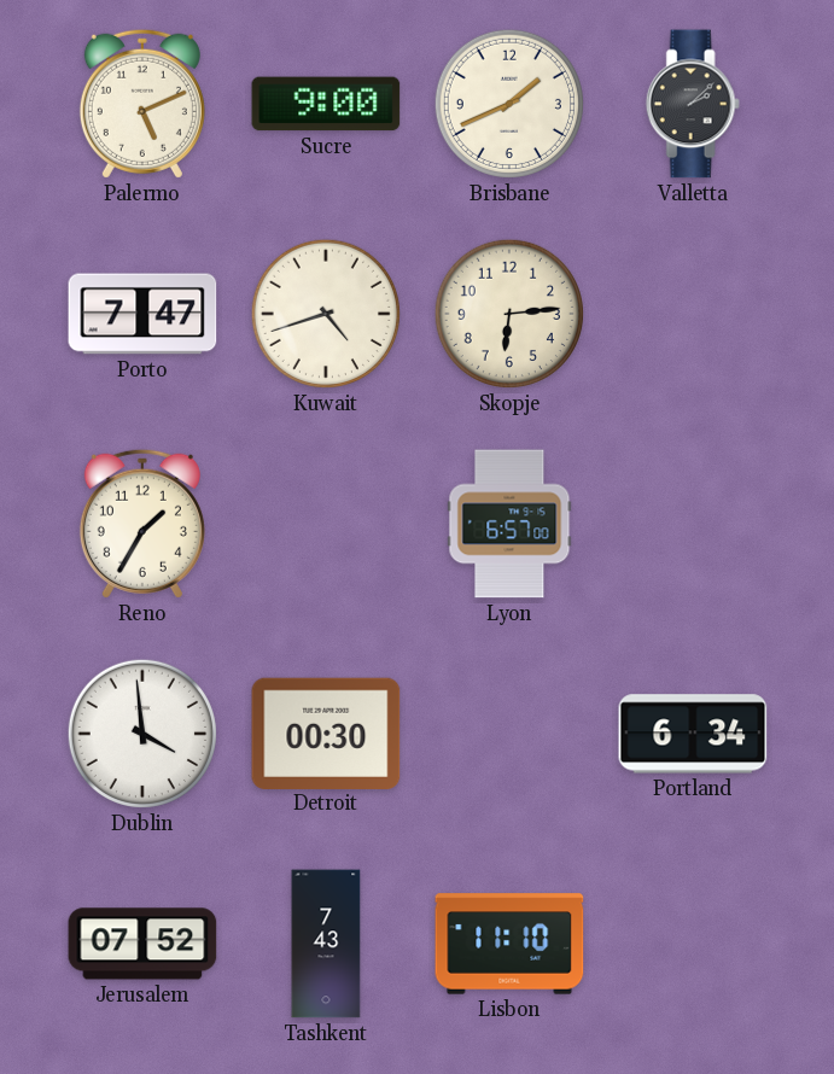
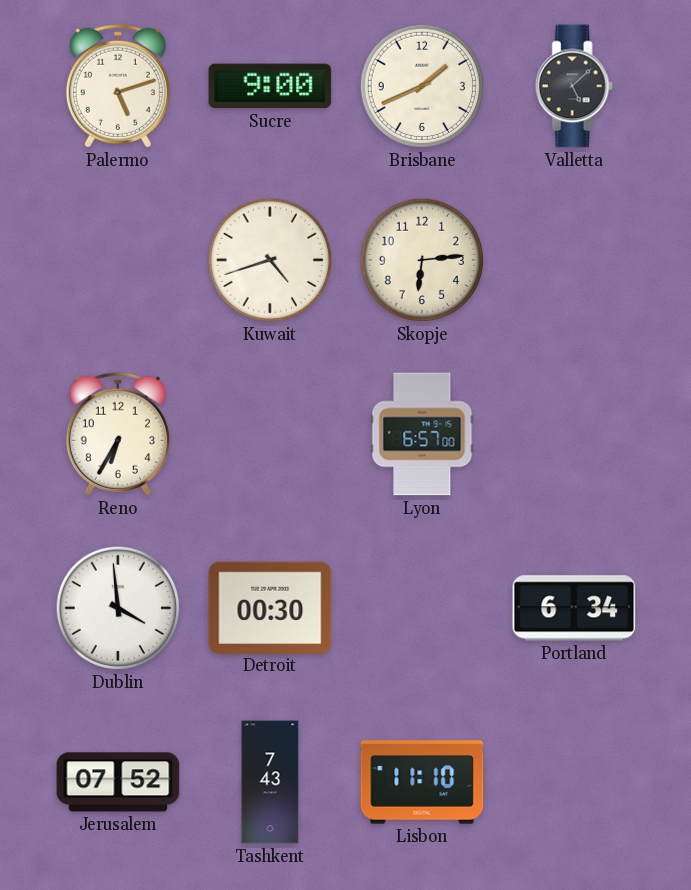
Palermo: 5:11 -> 5:12
Valletta: 2:08 -> 5:08
Porto: 7:47 -> none
Reno: 1:35 -> 6:35
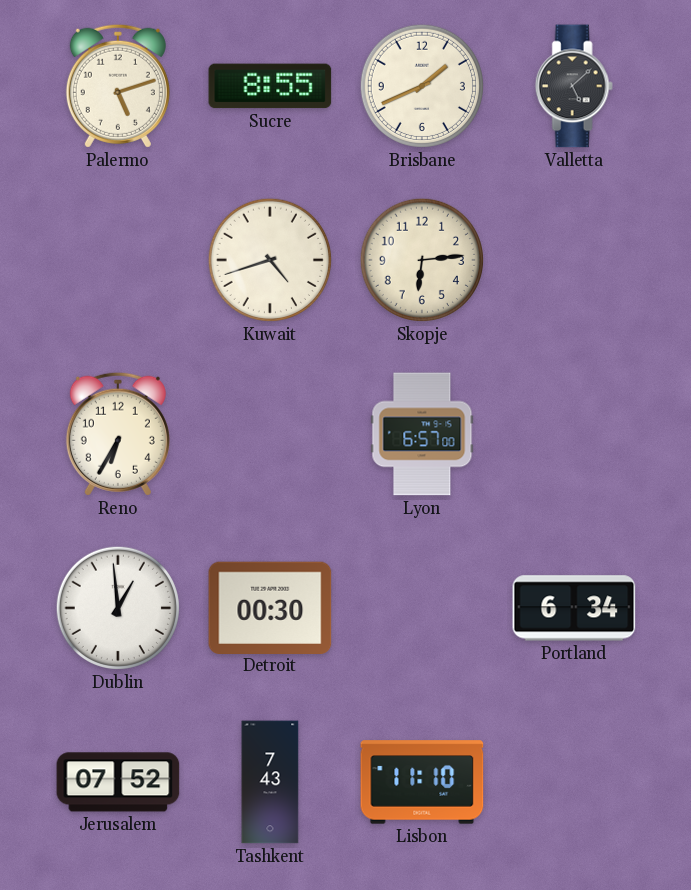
Sucre: 9:00 -> 8:55
Dublin: 3:59 -> 12:59
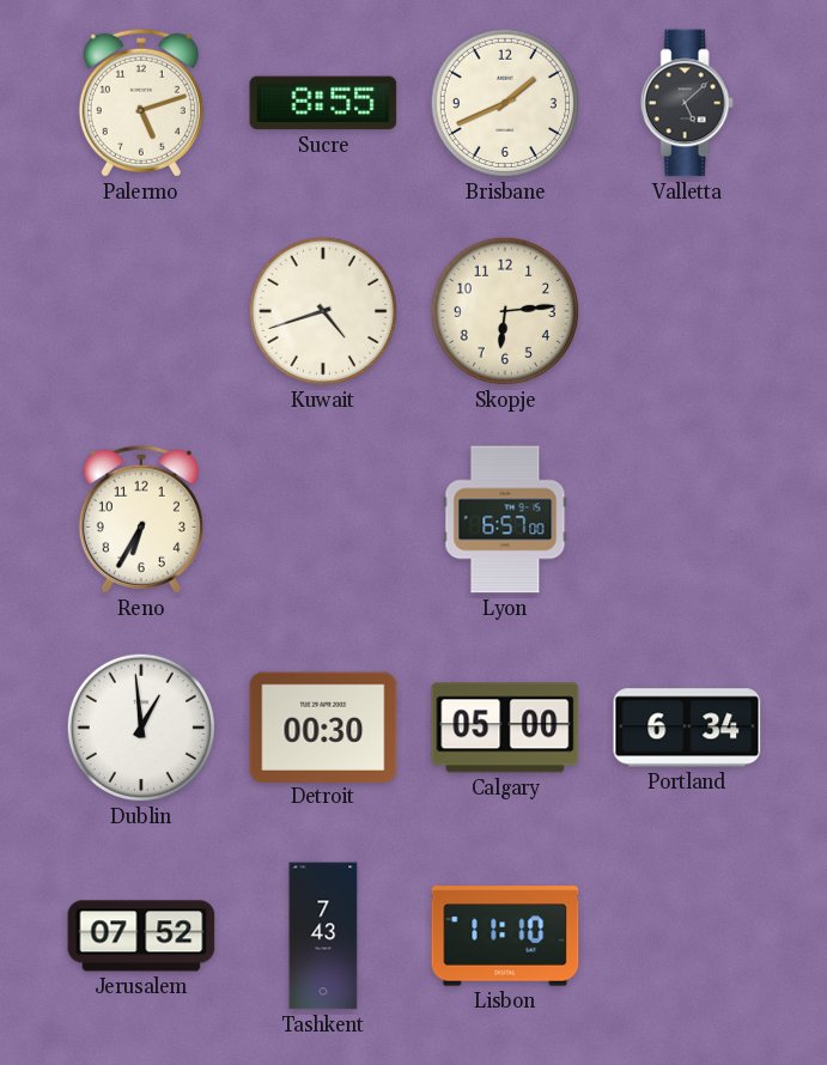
Calgary: none -> 05:00
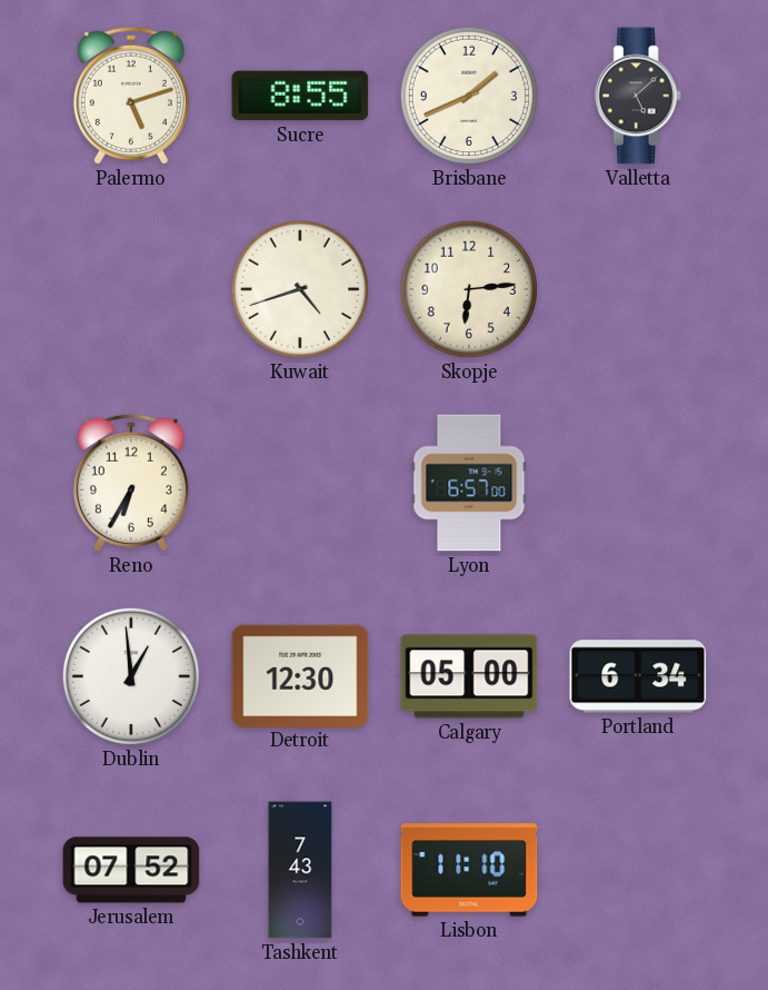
Detroit: 00:30 -> 12:30
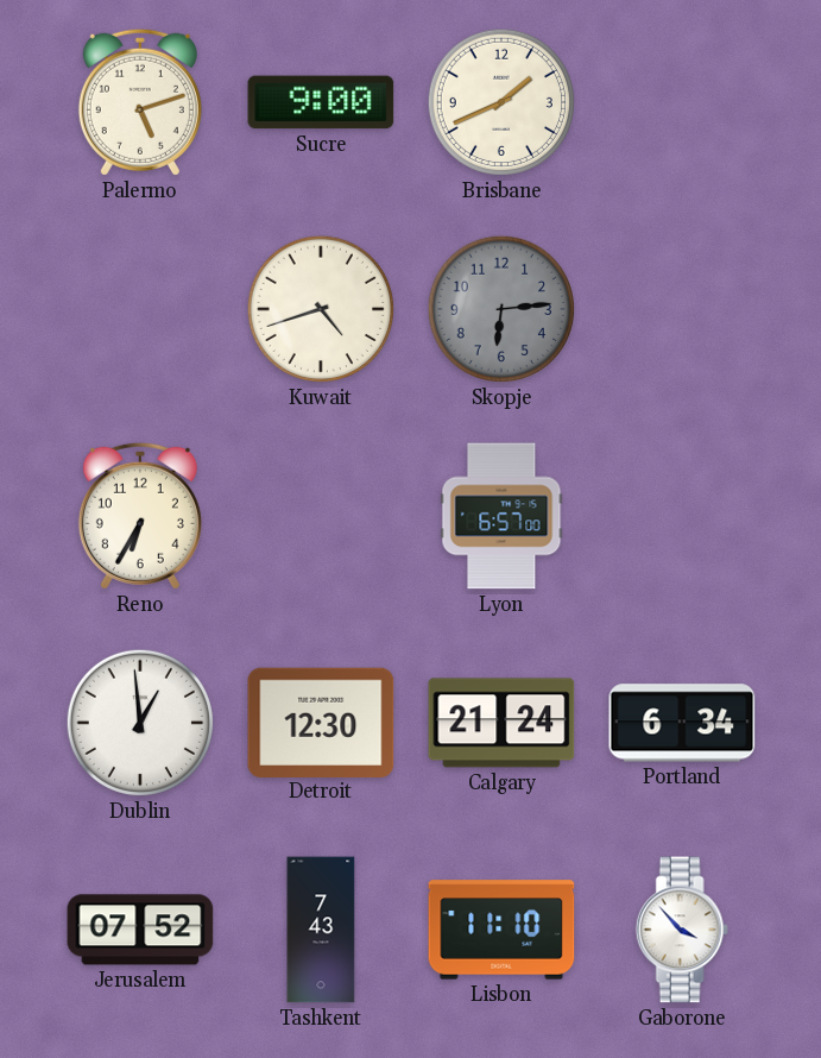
Sucre: 8:55 -> 9:00
Valletta: 5:08 -> none
Skopje dial: cream -> grey
Calgary: 05:00 -> 21:24
Gaborone: none -> 3:53
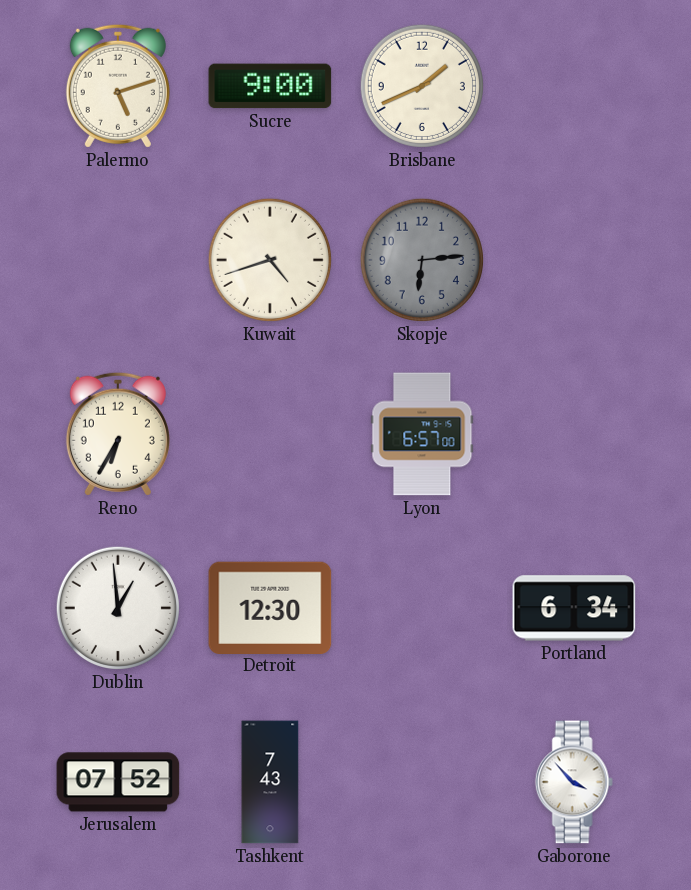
Calgary: 21:24 -> none
Lisbon: 11:10 -> none
